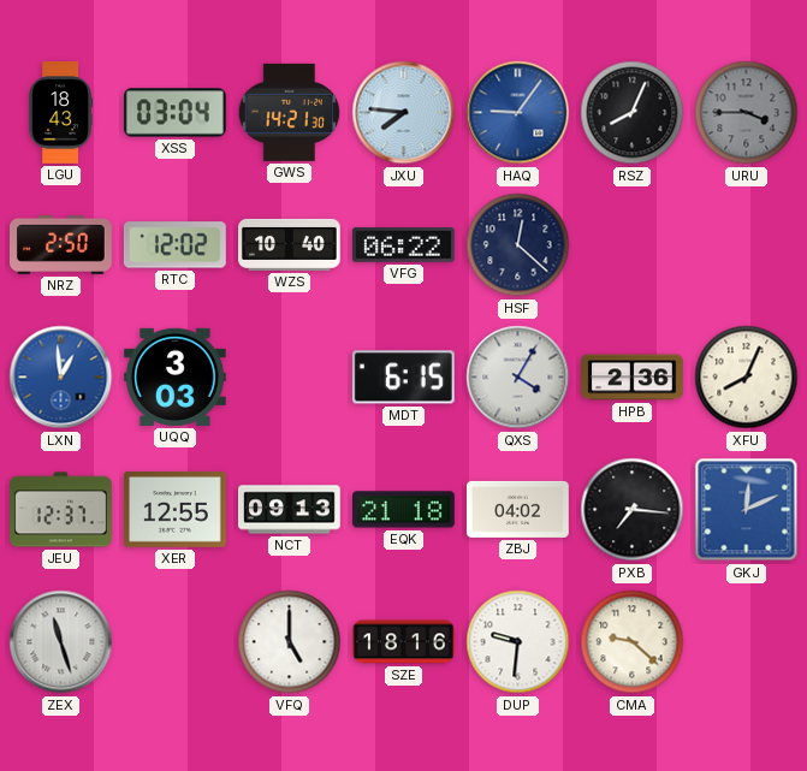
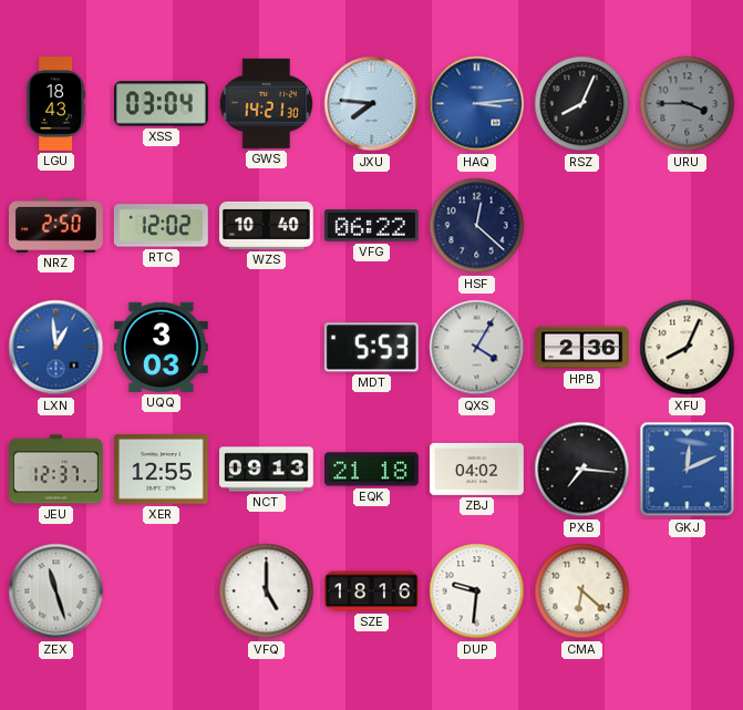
HAQ: 9:06 -> 3:14
MDT: 6:15 -> 5:53
CMA: 9:22 -> 6:22
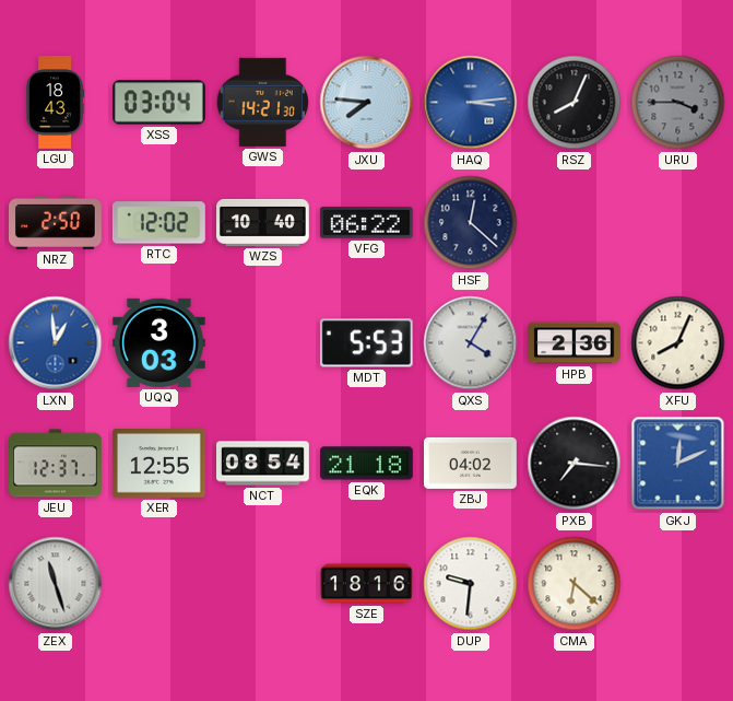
NCT: 09:13 -> 08:54
VFQ: 5:00 -> none
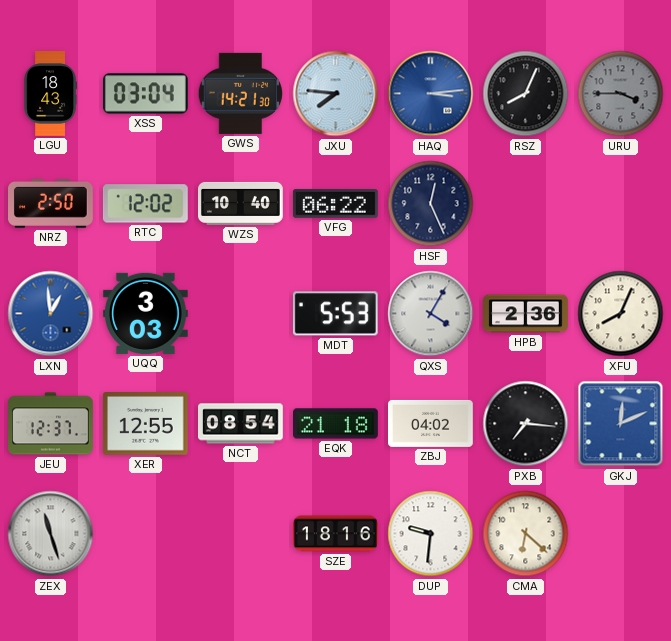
HSF: 12:22 -> 12:26
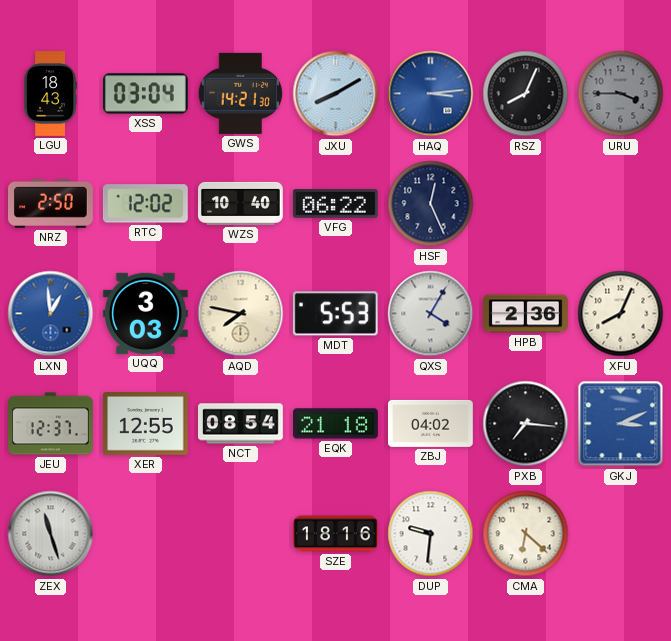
JXU: 7:46 -> 8:10
AQD: none -> 7:47
GKJ: 12:11 -> 3:11
